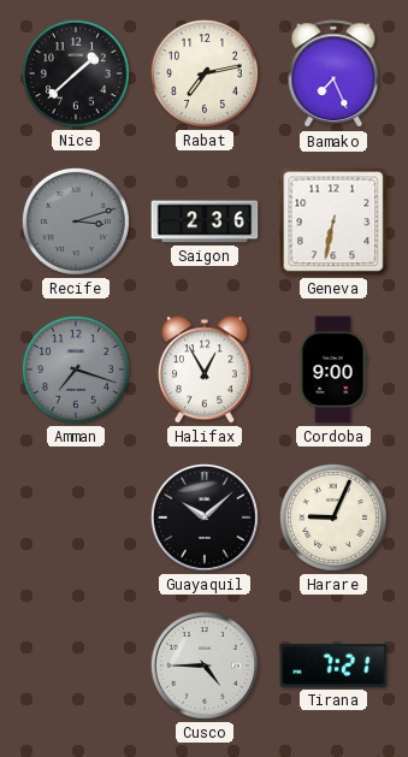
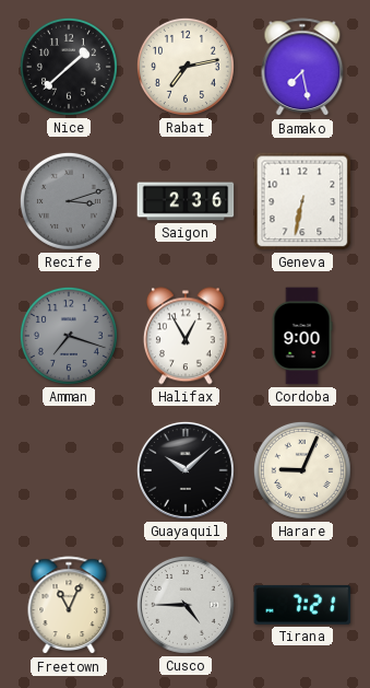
Bamako: 7:26 -> 7:28
Freetown: none -> 11:04
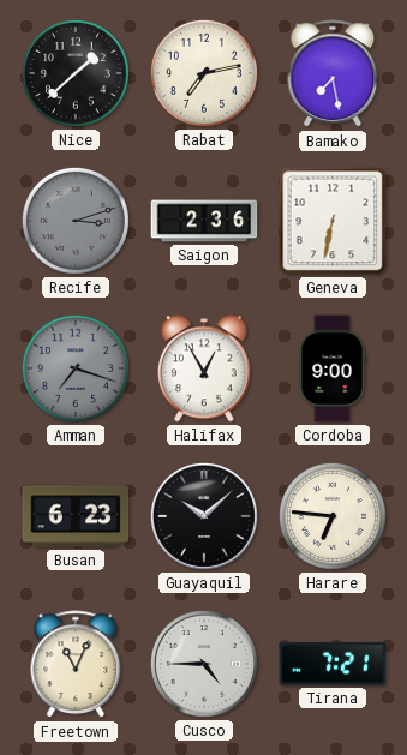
Busan: none -> 6:23
Harare: 9:04 -> 6:46
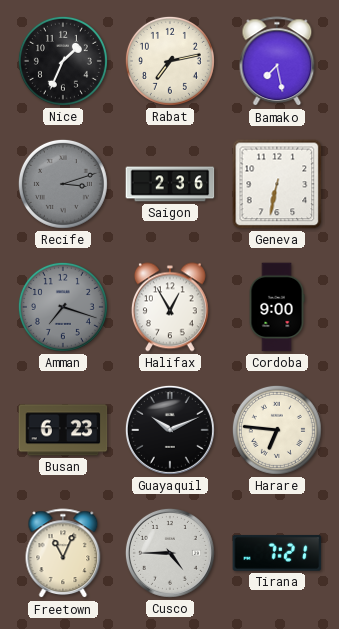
Nice: 1:38 -> 1:34
Guayaquil: 10:08 -> 10:11
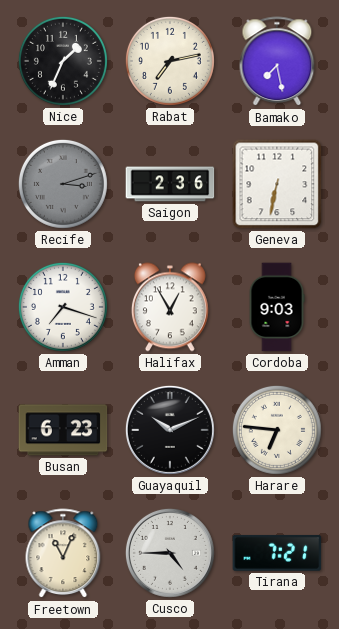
Amman dial: grey -> white
Cordoba: 9:00 -> 9:03
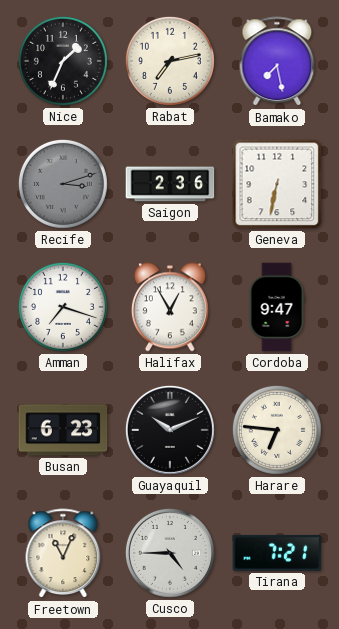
Cordoba: 9:03 -> 9:47
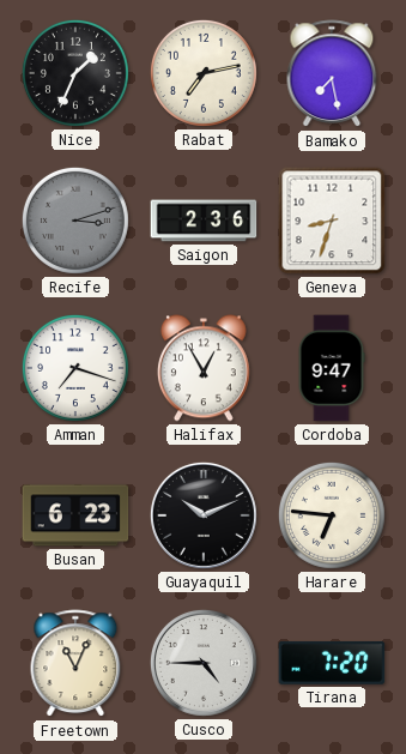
Geneva: 6:32 -> 8:33
Tirana: 7:21 -> 7:20
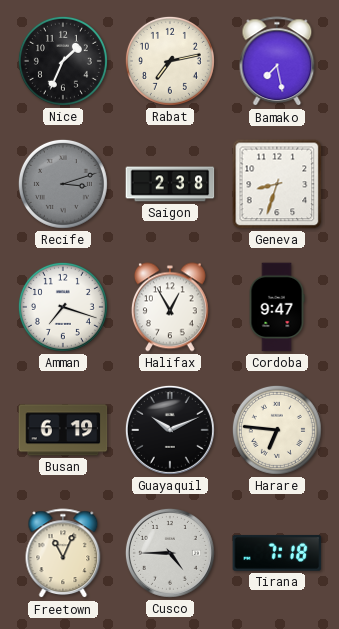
Saigon: 2:36 -> 2:38
Busan: 6:23 -> 6:19
Tirana: 7:20 -> 7:18
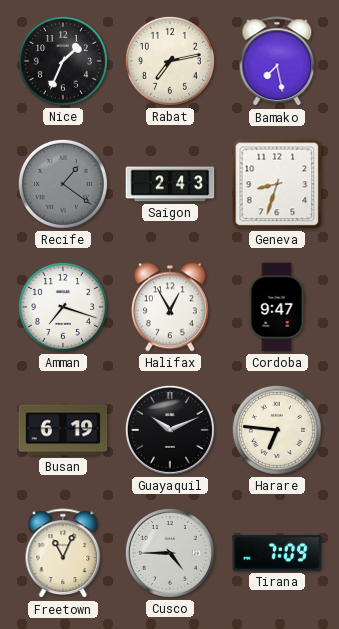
Recife: 3:12 -> 1:21
Saigon: 2:38 -> 2:43
Tirana: 7:18 -> 7:09
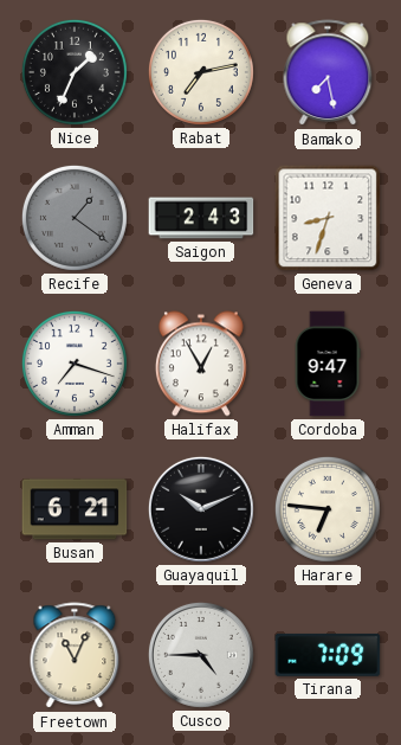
Busan: 6:19 -> 6:21
